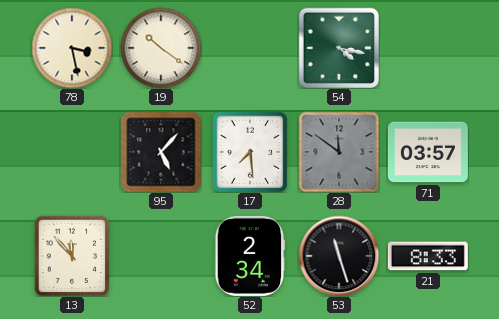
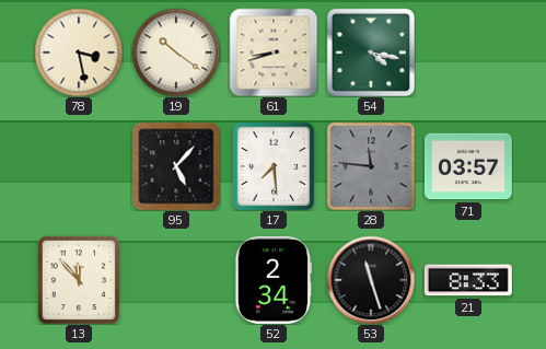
61: none -> 8:42
28: 11:51 -> 11:46
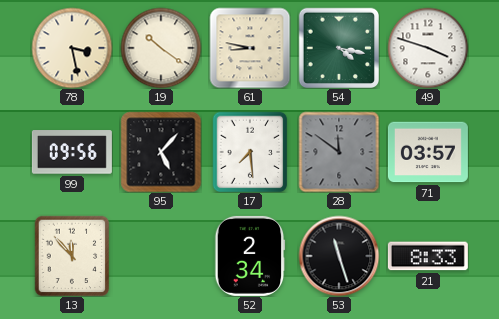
61: 8:42 -> 8:47
49: none -> 3:48
99: none -> 09:56
28: 11:46 -> 11:51
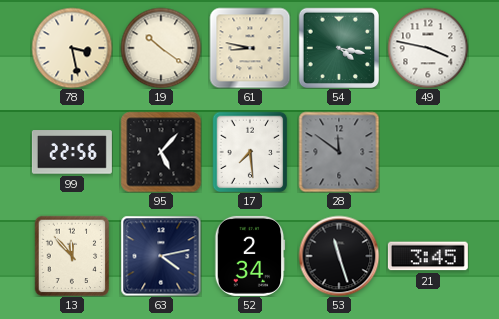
49: 3:48 -> 3:47
99: 09:56 -> 22:56
71: 03:57 -> none
63: none -> 4:13
21: 8:33 -> 3:45
